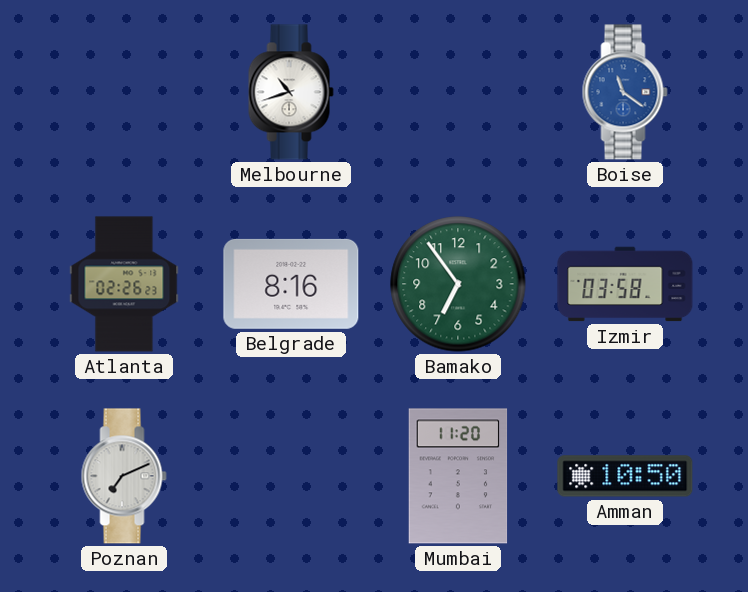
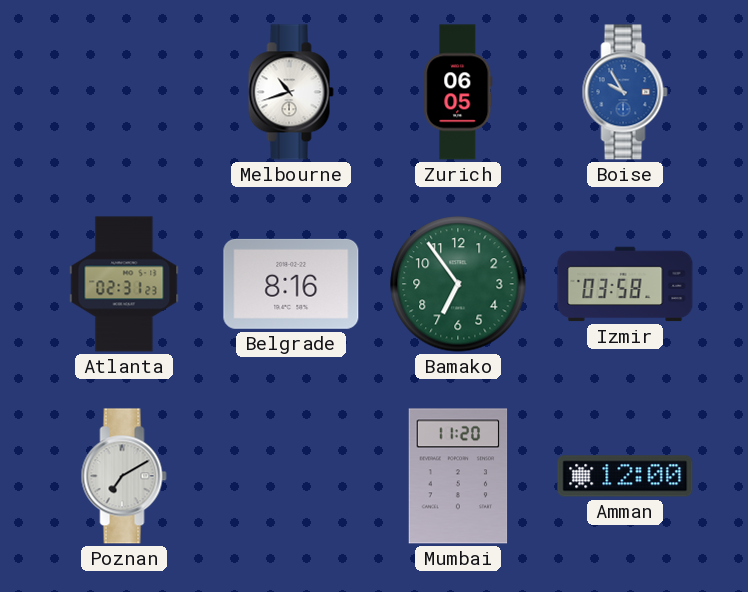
Zurich: none -> 06:05
Boise: 11:21 -> 9:55
Atlanta: 02:26 -> 02:31
Poznan: 7:11 -> 7:10
Amman: 10:50 -> 12:00
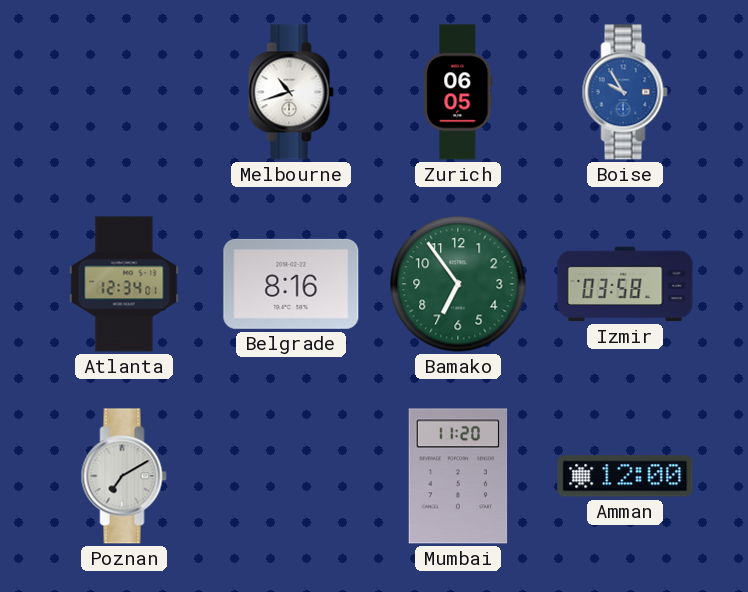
Atlanta: 02:31 -> 12:34
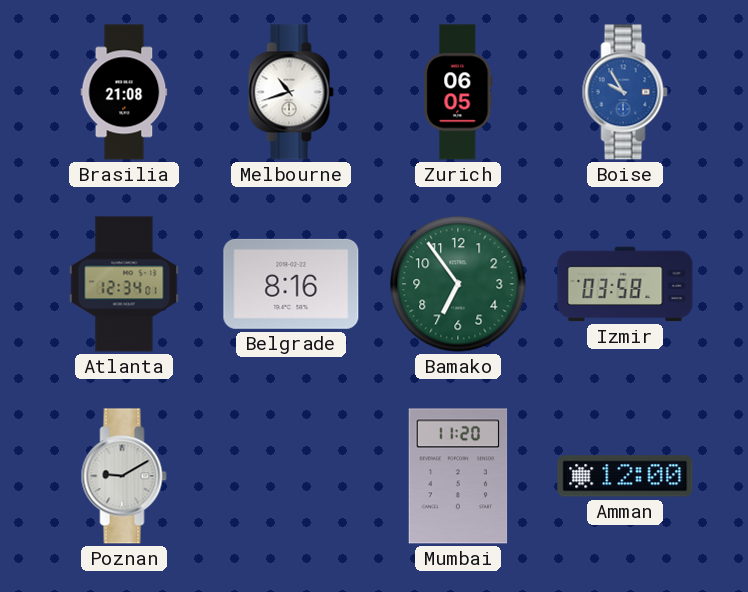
Brasilia: none -> 21:08
Poznan: 7:10 -> 9:10
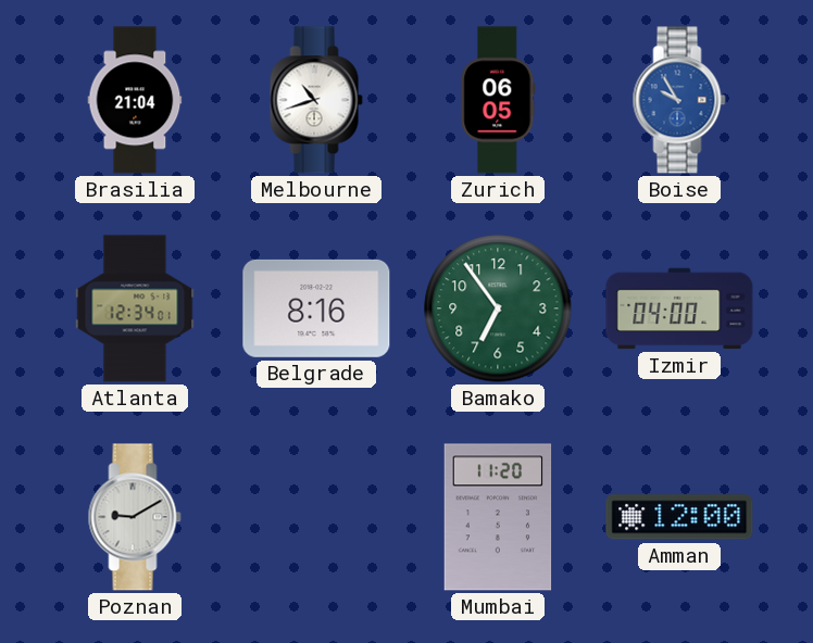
Brasilia: 21:08 -> 21:04
Izmir: 03:58 -> 04:00
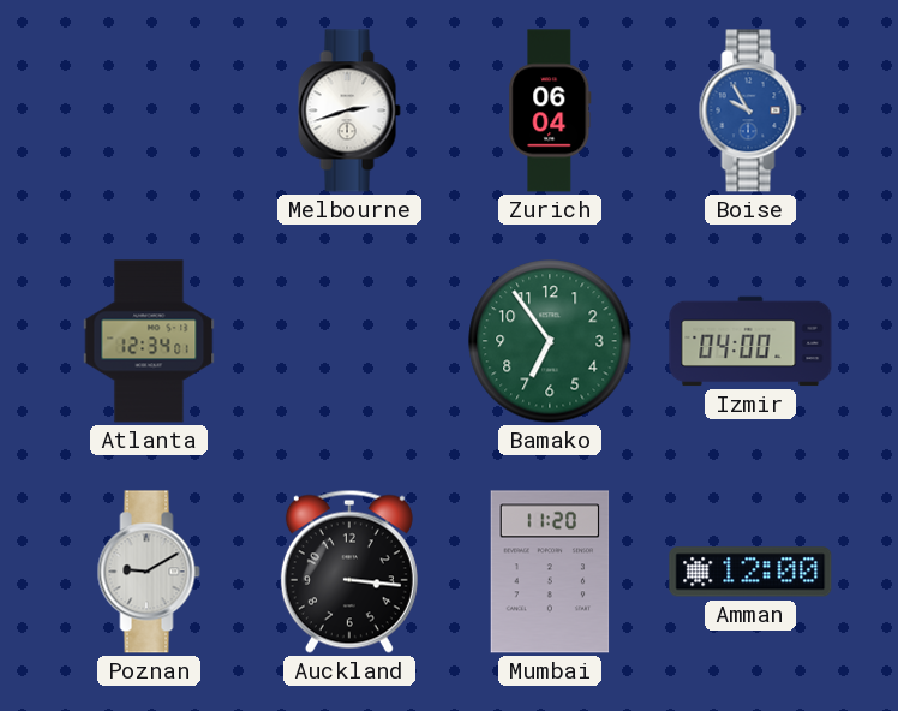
Brasilia: 21:04 -> none
Melbourne: 10:42 -> 2:42
Zurich: 06:05 -> 06:04
Belgrade: 8:16 -> none
Auckland: none -> 3:16
